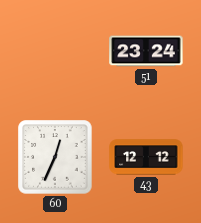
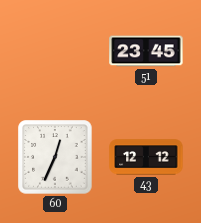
51: 23:24 -> 23:45
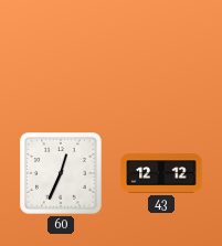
51: 23:45 -> none
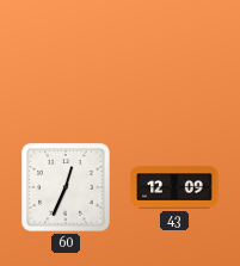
43: 12:12 -> 12:09
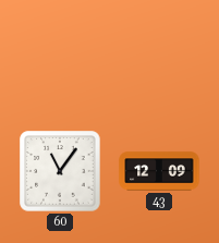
60: 12:34 -> 11:06
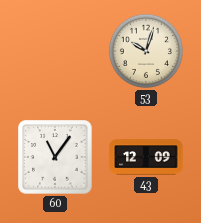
53: none -> 10:03
